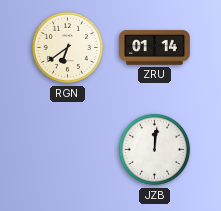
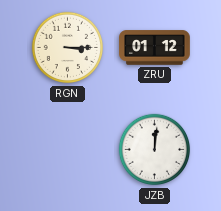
RGN: 6:39 -> 3:15
ZRU: 01:14 -> 01:12
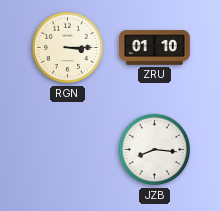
ZRU: 01:12 -> 01:10
JZB: 12:01 -> 8:16
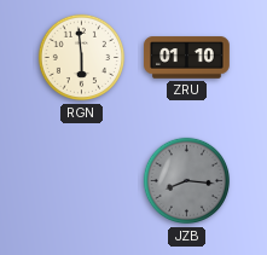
RGN: 3:15 -> 5:59
JZB dial: white -> grey
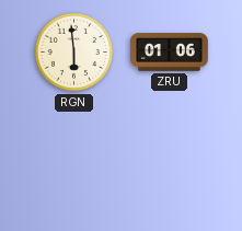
ZRU: 01:10 -> 01:06
JZB: 8:16 -> none
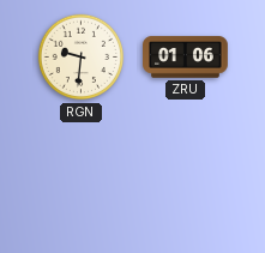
RGN: 5:59 -> 9:31
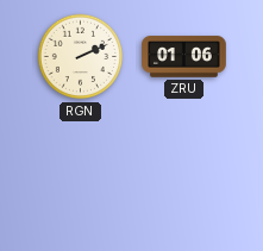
RGN: 9:31 -> 2:11
